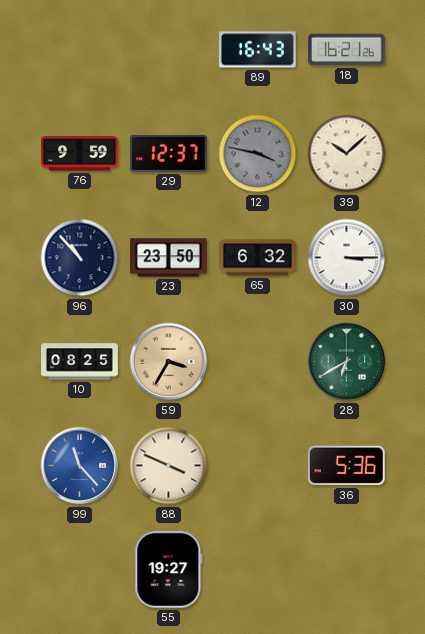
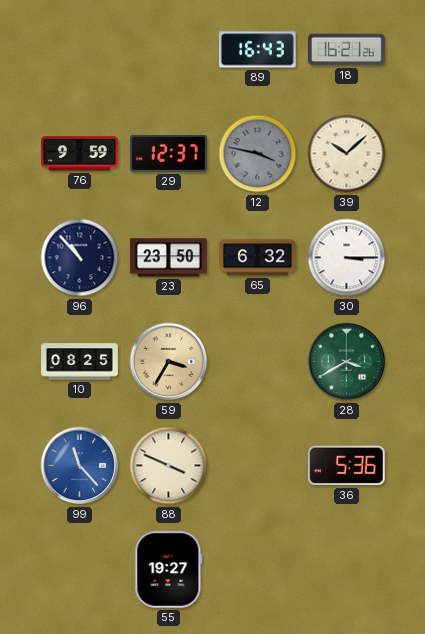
28: 6:40 -> 3:40
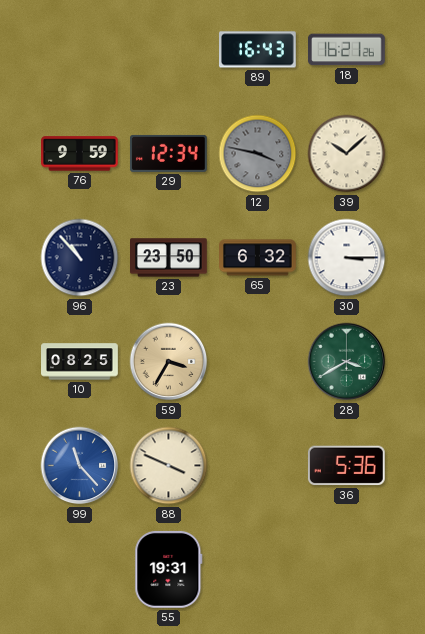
29: 12:37 -> 12:34
55: 19:27 -> 19:31
